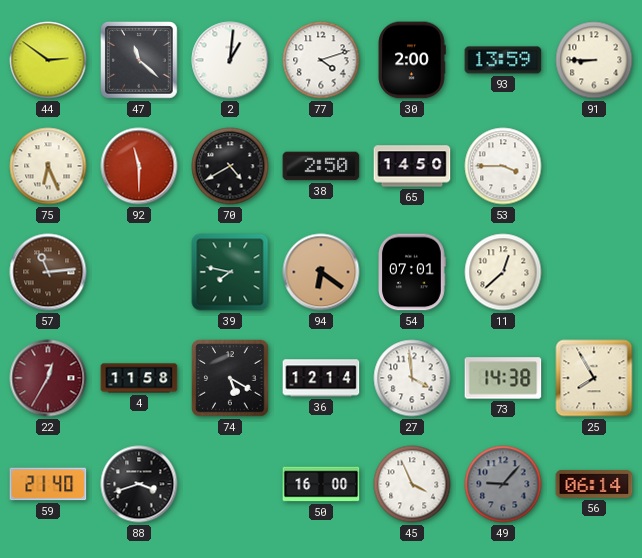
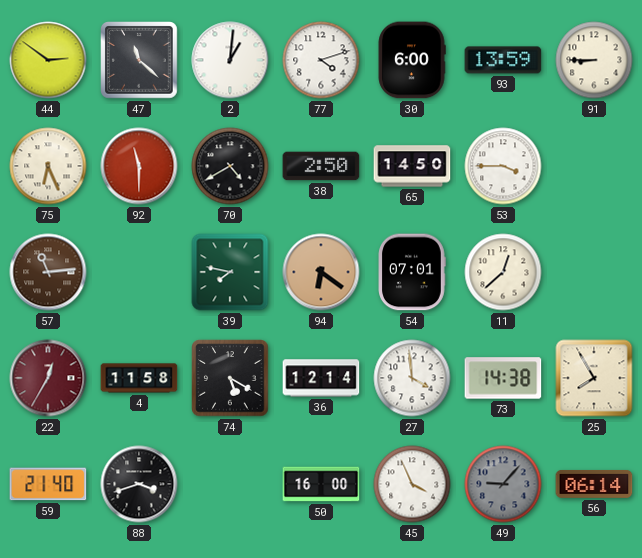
30: 2:00 -> 6:00
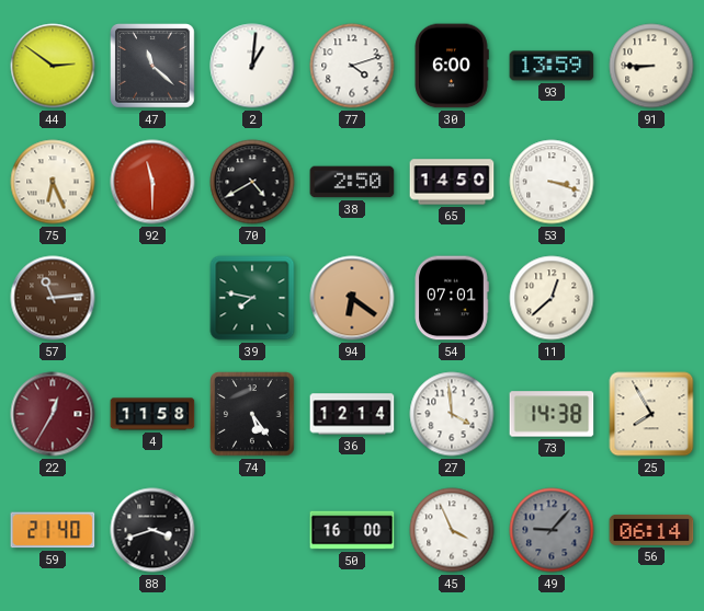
53: 3:45 -> 3:18
74: 5:20 -> 5:24
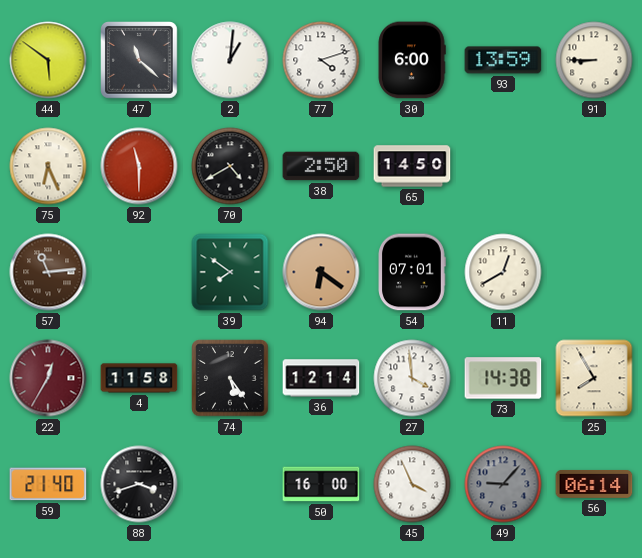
44: 2:51 -> 5:51
53: 3:18 -> none
39: 7:47 -> 7:51
11: 12:38 -> 12:40
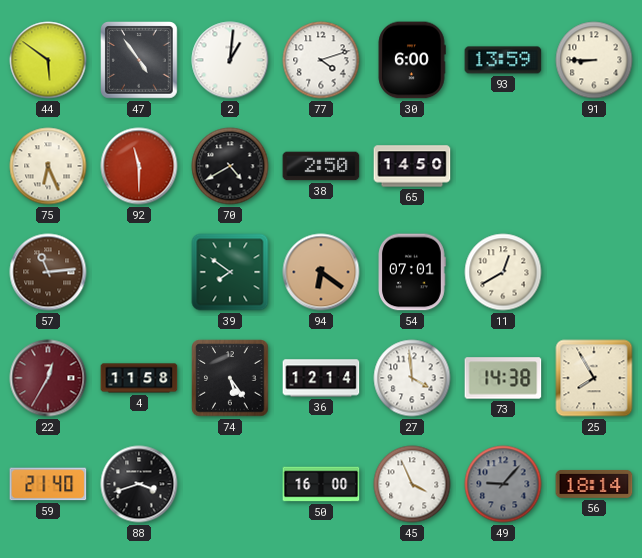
47: 11:22 -> 4:54
56: 06:14 -> 18:14
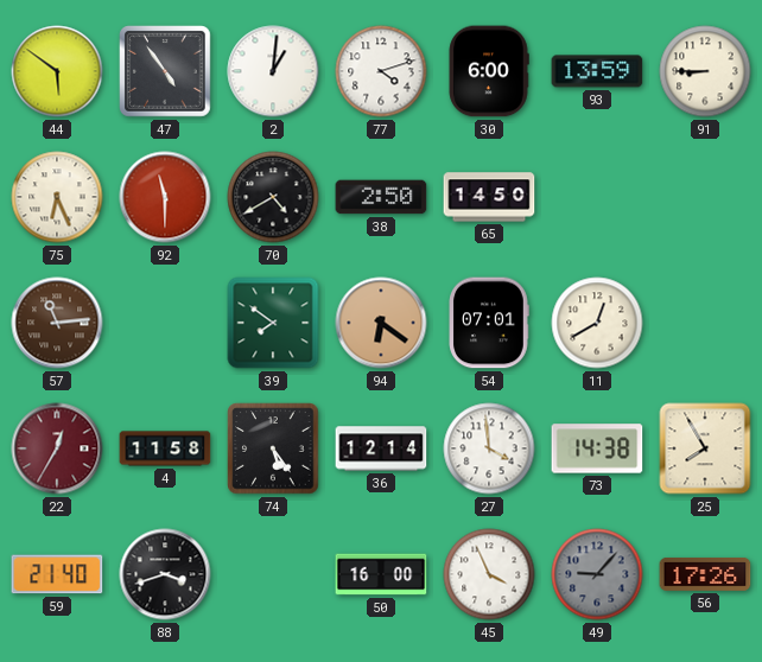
56: 18:14 -> 17:26
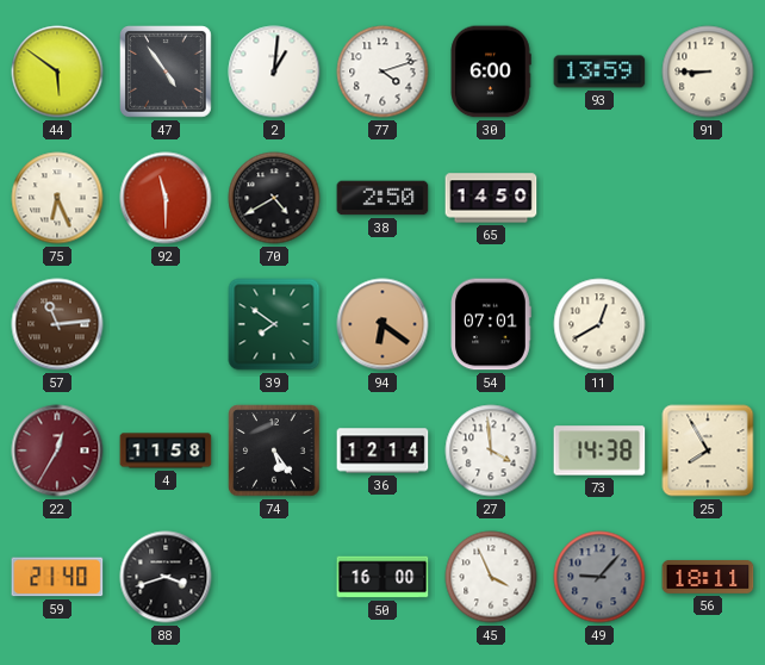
56: 17:26 -> 18:11
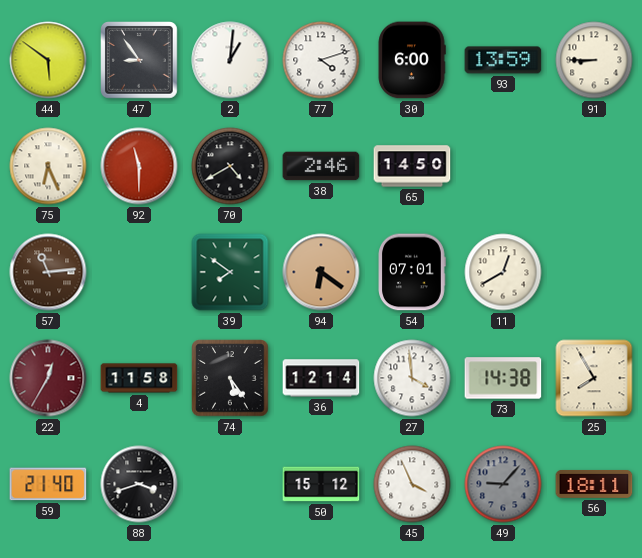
47: 4:54 -> 8:54
38: 2:50 -> 2:46
50: 16:00 -> 15:12
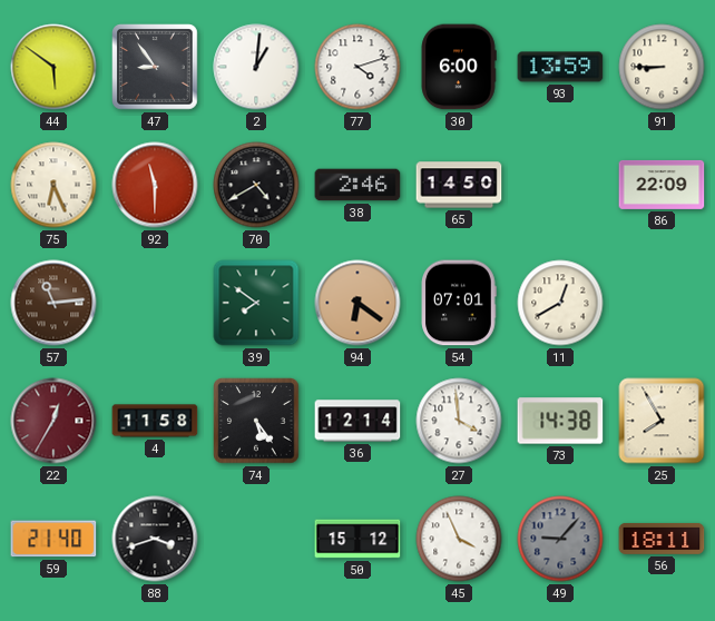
86: none -> 22:09
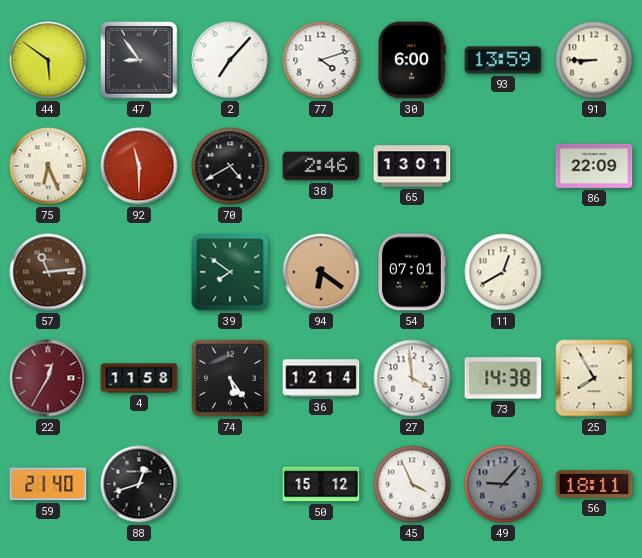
2: 1:01 -> 7:07
65: 14:50 -> 13:01
88: 3:42 -> 12:42
